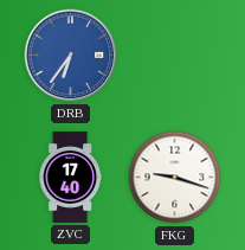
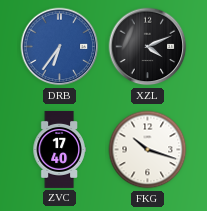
XZL: none -> 4:11
FKG: 9:18 -> 10:18
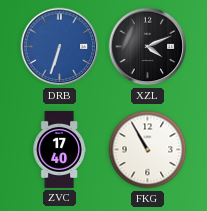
DRB: 6:36 -> 6:33
FKG: 10:18 -> 10:55
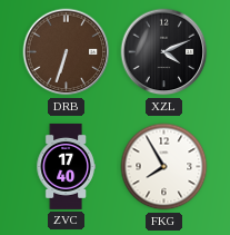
DRB dial: blue -> brown
FKG: 10:55 -> 7:55
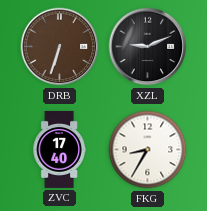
XZL: 4:11 -> 9:11
FKG: 7:55 -> 8:35
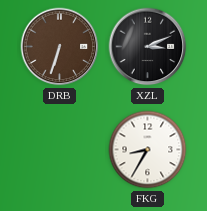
XZL: 9:11 -> 3:11
ZVC: 17:40 -> none
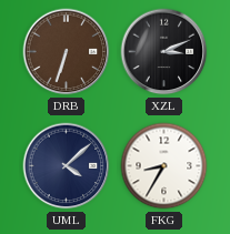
UML: none -> 4:08
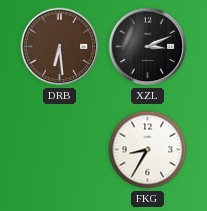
DRB: 6:33 -> 6:29
UML: 4:08 -> none
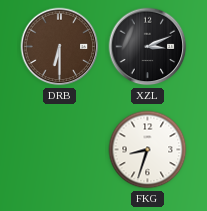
DRB: 6:29 -> 6:30
FKG: 8:35 -> 8:33
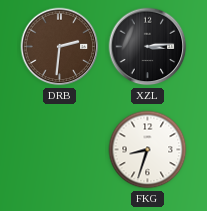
DRB: 6:30 -> 2:31
XZL: 3:11 -> 3:14
